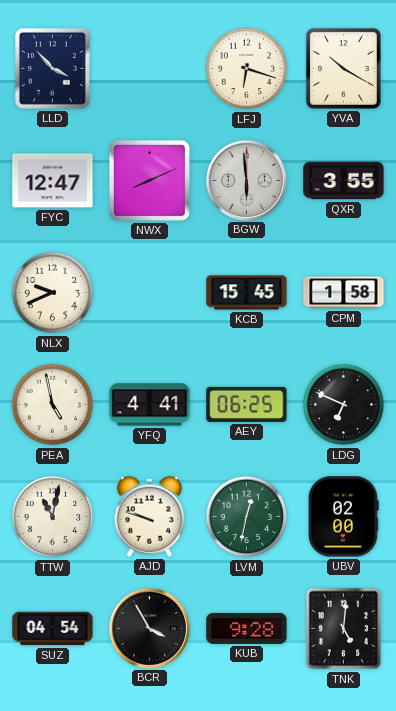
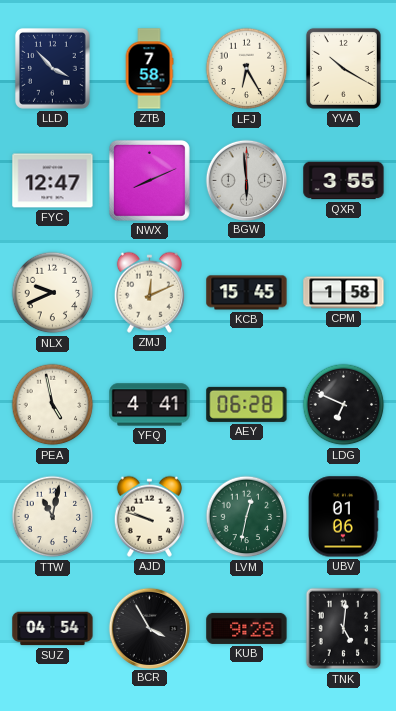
ZTB: none -> 7:58
LFJ: 6:18 -> 6:25
ZMJ: none -> 12:11
AEY: 06:25 -> 06:28
UBV: 02:00 -> 01:06
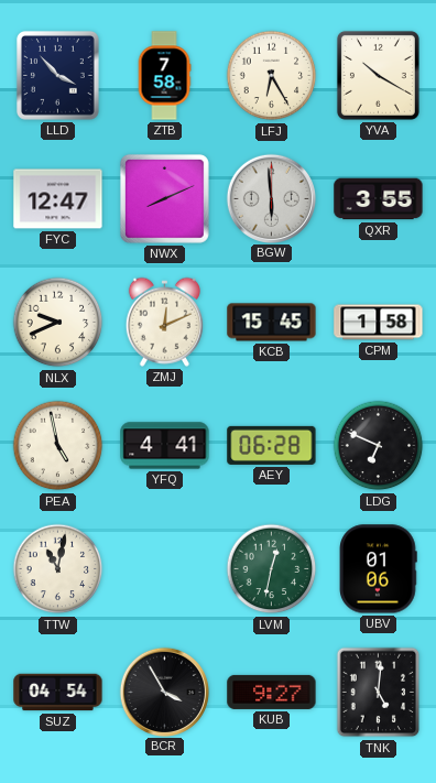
AJD: 9:48 -> none
KUB: 9:28 -> 9:27
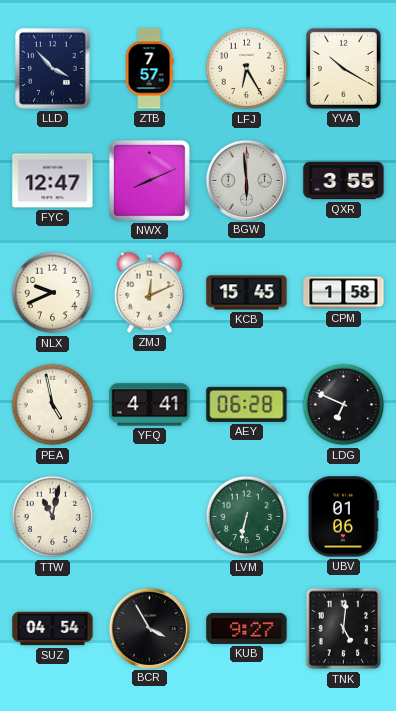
ZTB: 7:58 -> 7:57
LVM: 12:32 -> 6:32
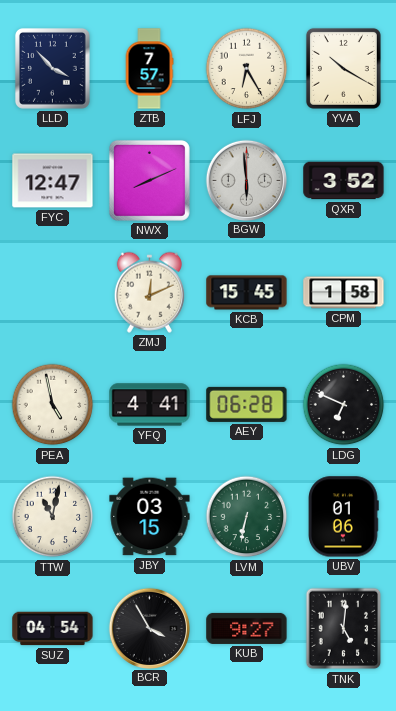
QXR: 3:55 -> 3:52
NLX: 9:41 -> none
JBY: none -> 03:15
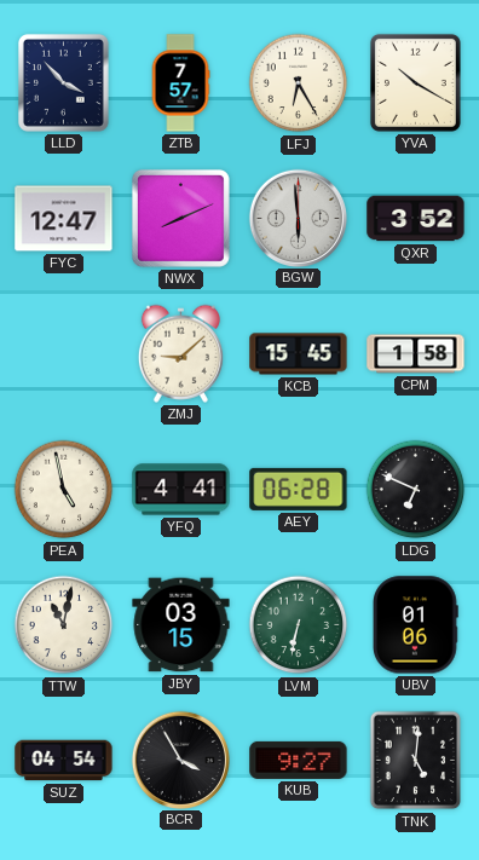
ZMJ: 12:11 -> 9:08
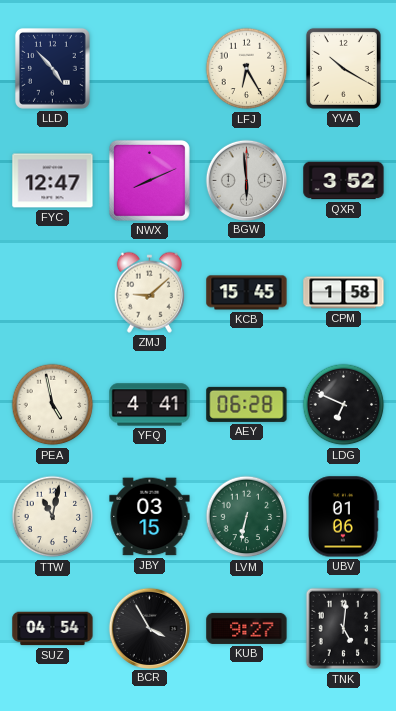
LLD: 3:53 -> 4:53
ZTB: 7:57 -> none
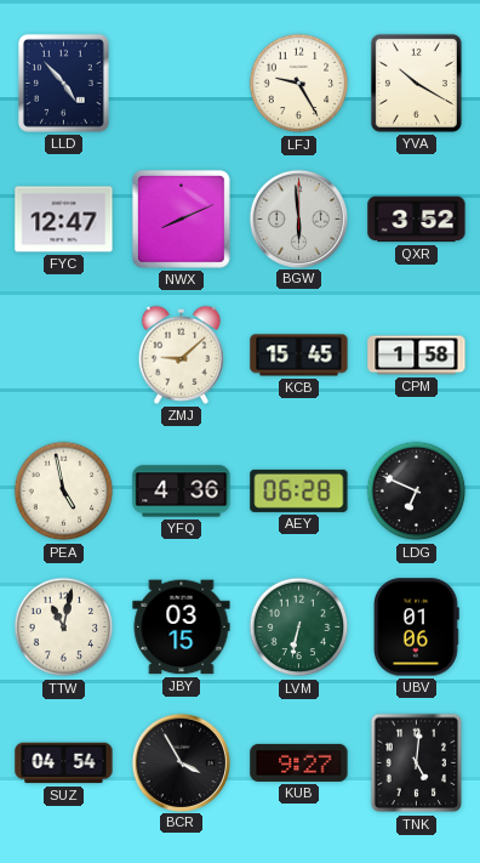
LFJ: 6:25 -> 9:25
YFQ: 4:41 -> 4:36
